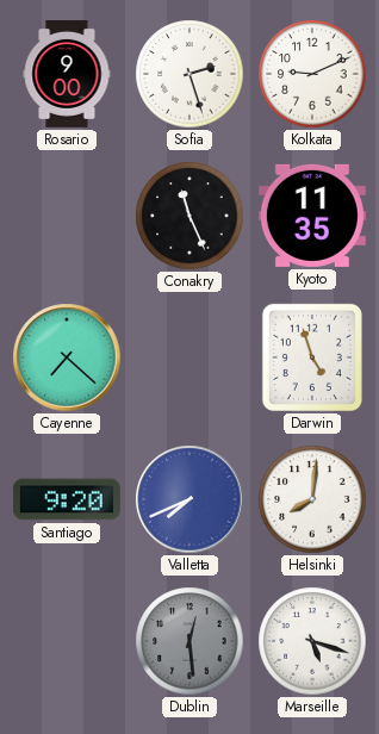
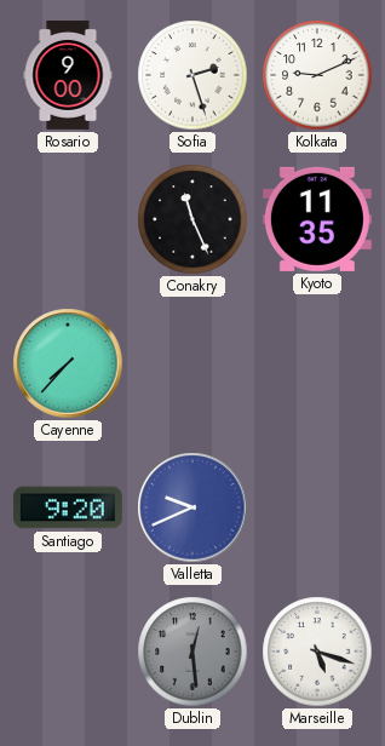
Cayenne: 7:22 -> 7:37
Darwin: 4:57 -> none
Valletta: 7:41 -> 9:41
Helsinki: 8:01 -> none
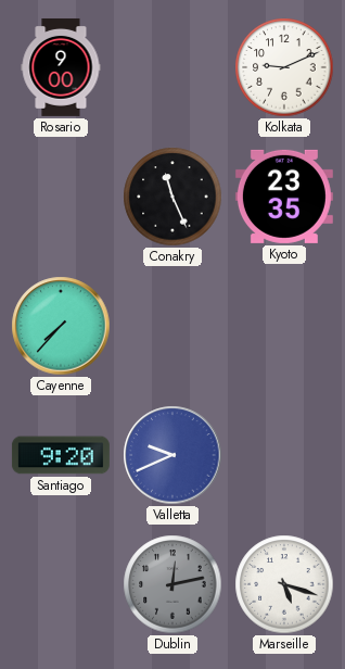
Sofia: 2:27 -> none
Kyoto: 11:35 -> 23:35
Dublin: 12:29 -> 12:13
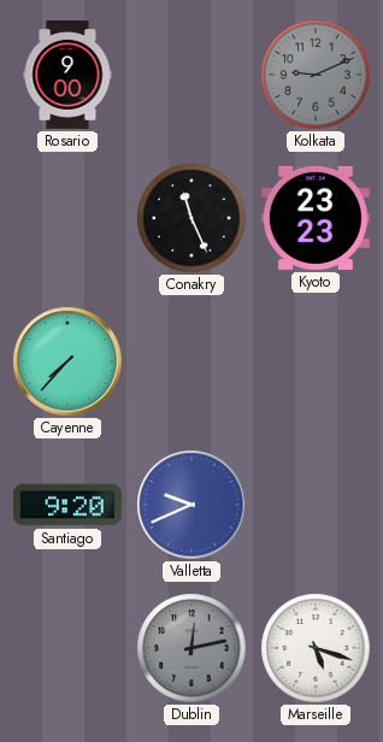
Kolkata dial: white -> grey
Kyoto: 23:35 -> 23:23
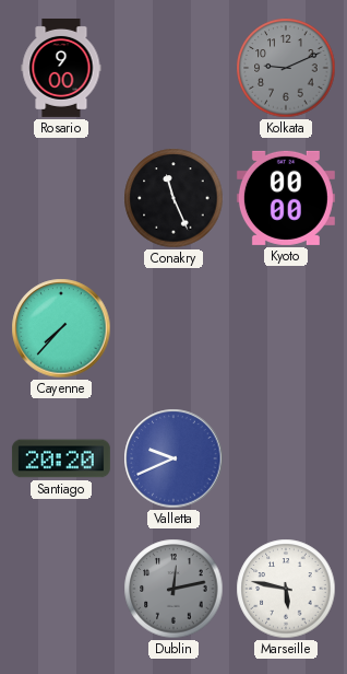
Kyoto: 23:23 -> 00:00
Santiago: 9:20 -> 20:20
Marseille: 5:18 -> 5:47
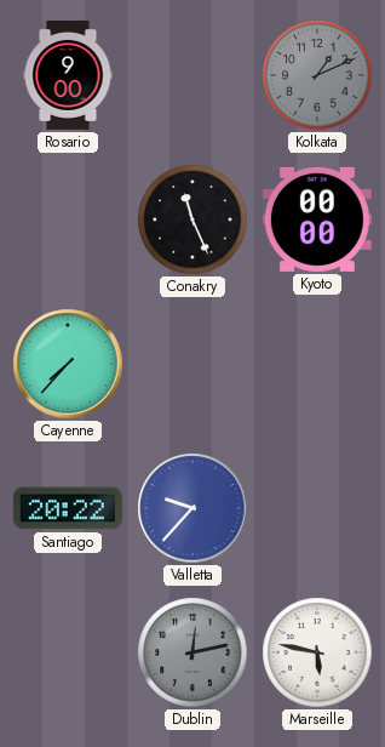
Kolkata: 9:11 -> 1:11
Santiago: 20:20 -> 20:22
Valletta: 9:41 -> 9:37
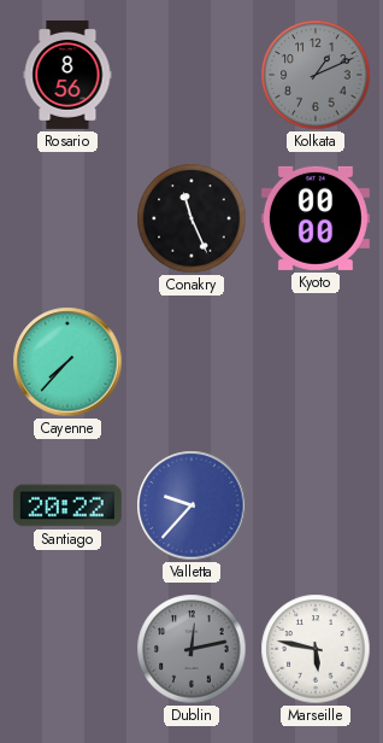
Rosario: 9:00 -> 8:56
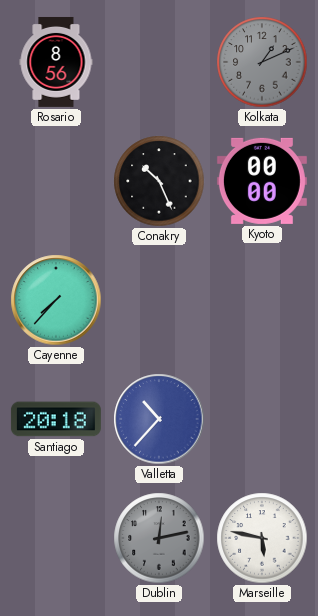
Conakry: 11:26 -> 10:26
Santiago: 20:22 -> 20:18
Valletta: 9:37 -> 10:37
